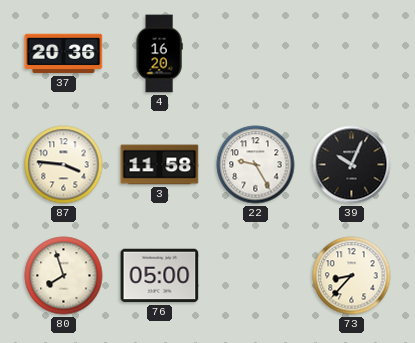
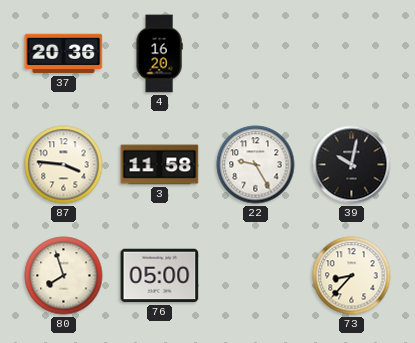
39: 10:04 -> 10:02
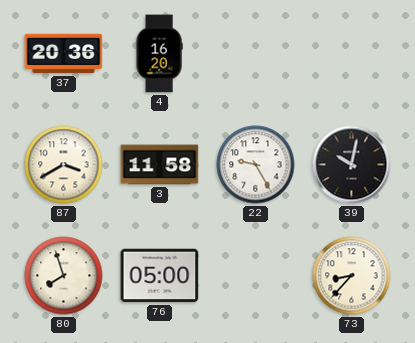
87: 3:46 -> 3:40
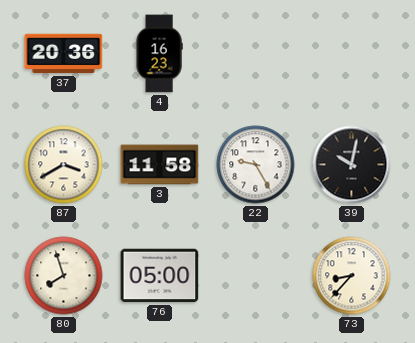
4: 16:20 -> 16:23
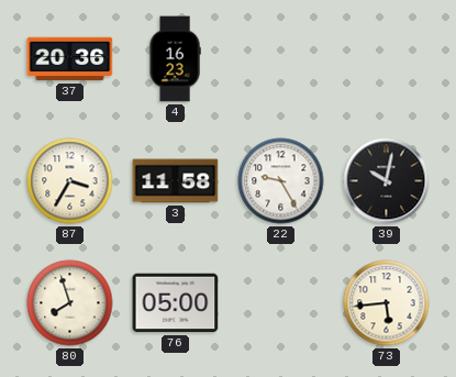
87: 3:40 -> 3:35
73: 8:37 -> 5:44
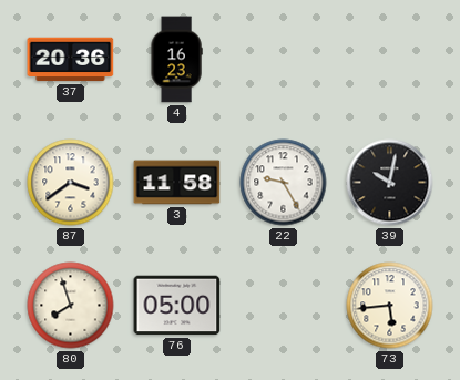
87: 3:35 -> 3:39
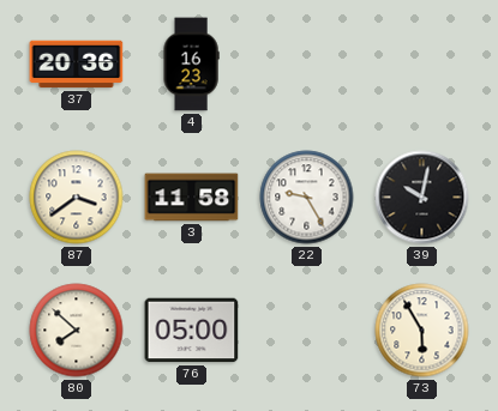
80: 7:57 -> 7:52
73: 5:44 -> 5:55
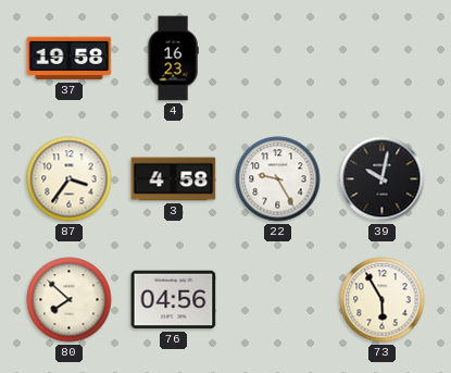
37: 20:36 -> 19:58
87: 3:39 -> 3:36
3: 11:58 -> 4:58
76: 05:00 -> 04:56
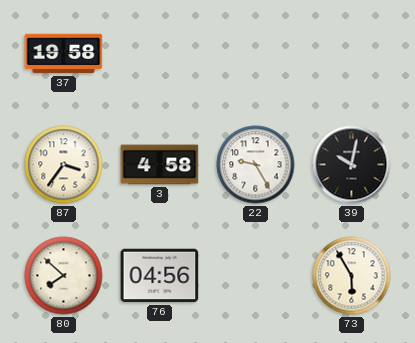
4: 16:23 -> none
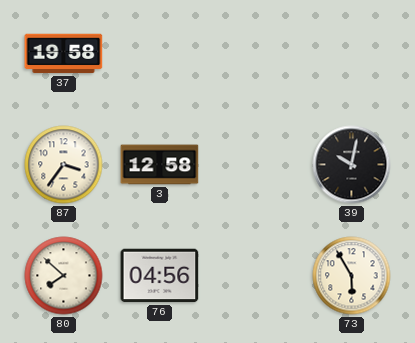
3: 4:58 -> 12:58
22: 9:25 -> none
